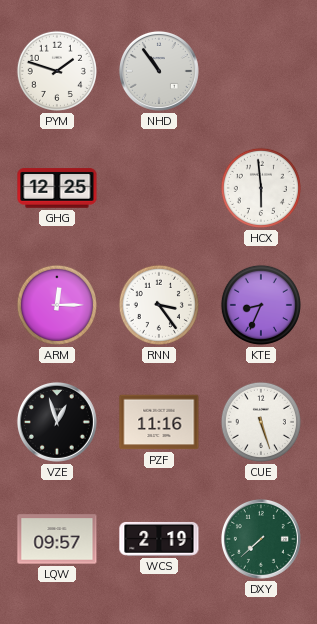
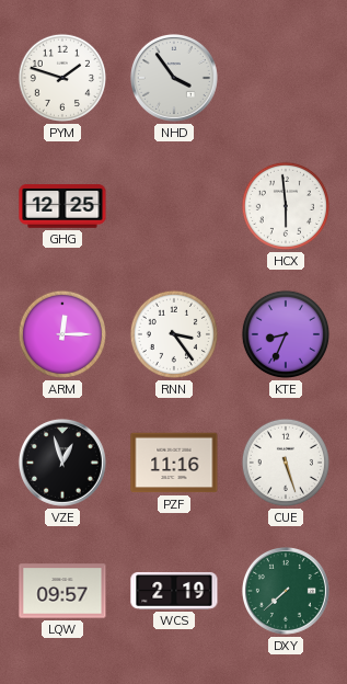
NHD: 10:54 -> 3:54
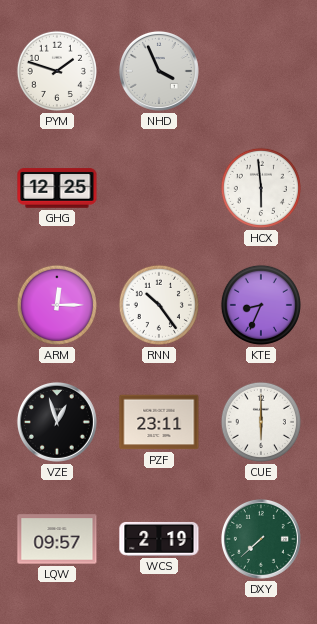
NHD: 3:54 -> 3:56
RNN: 3:24 -> 10:24
PZF: 11:16 -> 23:11
CUE: 5:27 -> 6:00
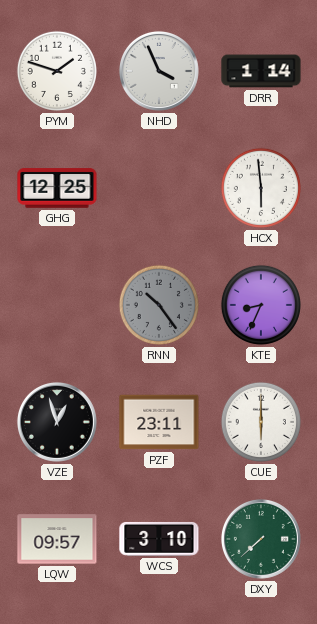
DRR: none -> 1:14
ARM: 12:15 -> none
RNN dial: white -> grey
WCS: 2:19 -> 3:10
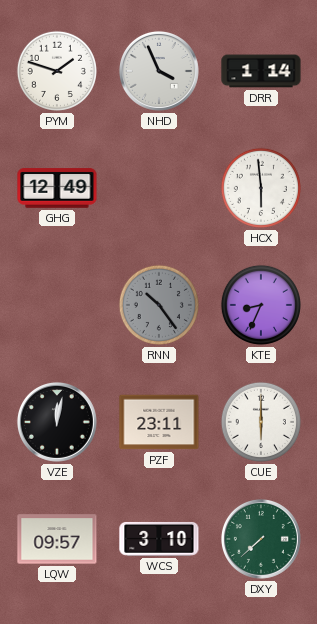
GHG: 12:25 -> 12:49
VZE: 12:57 -> 12:02
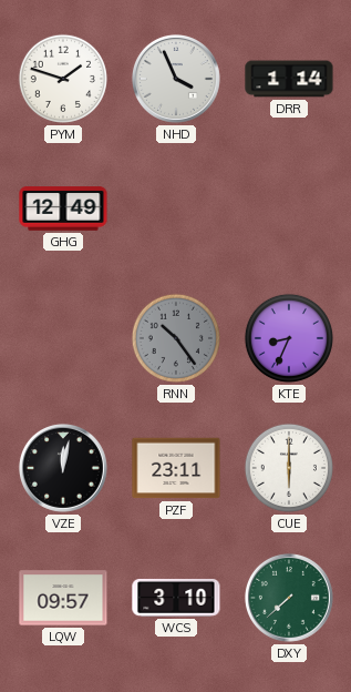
HCX: 5:59 -> none
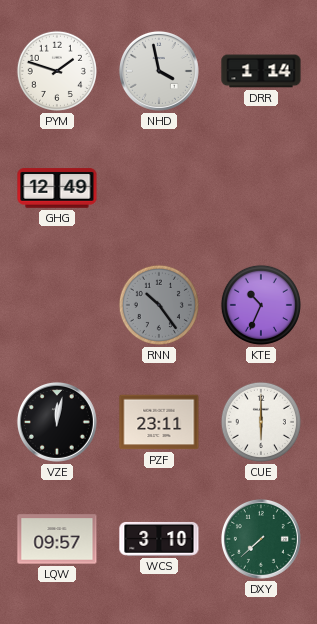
NHD: 3:56 -> 3:58
KTE: 8:34 -> 10:34
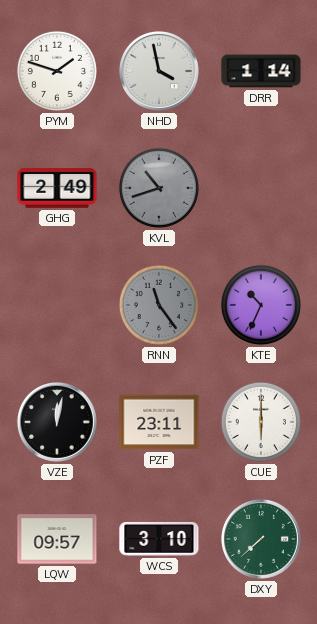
GHG: 12:49 -> 2:49
KVL: none -> 10:42
RNN: 10:24 -> 11:24
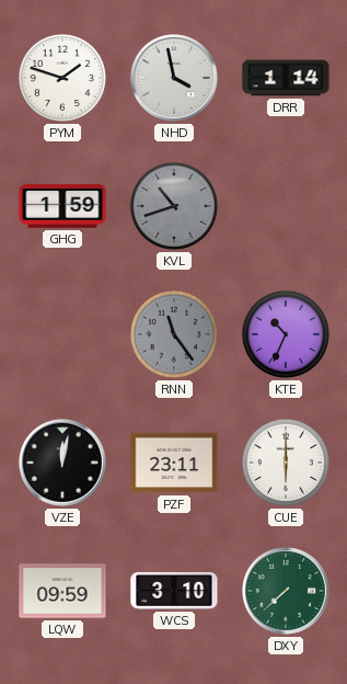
GHG: 2:49 -> 1:59
LQW: 09:57 -> 09:59
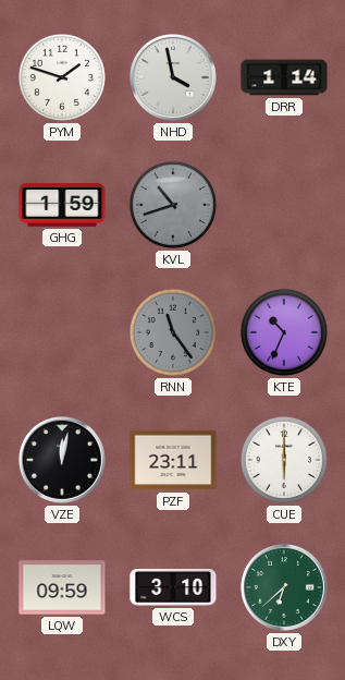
DXY: 7:38 -> 6:38
